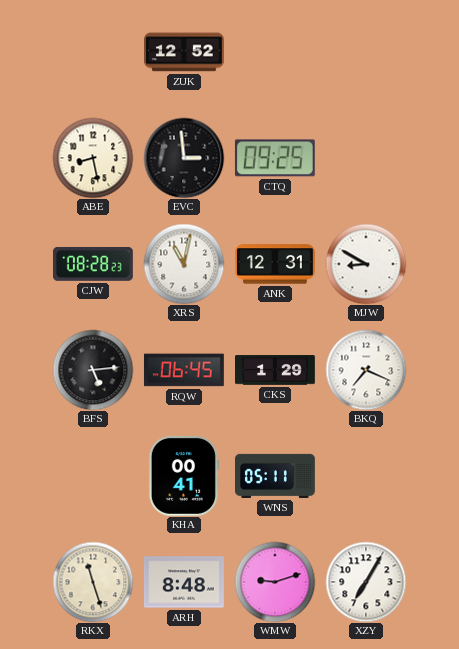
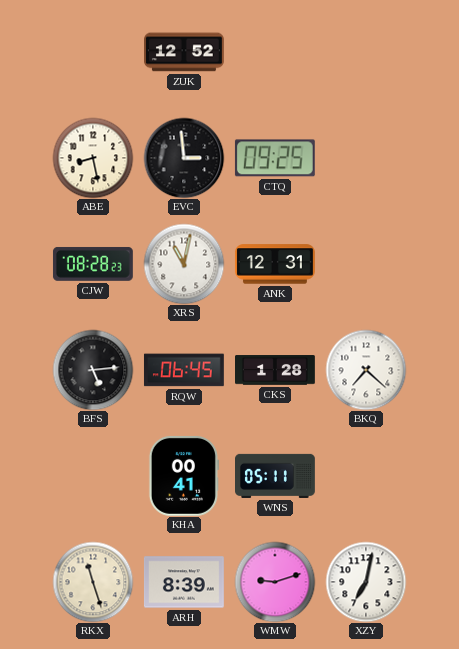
MJW: 8:50 -> none
CKS: 1:29 -> 1:28
BKQ: 7:19 -> 7:22
ARH: 8:48 -> 8:39
XZY: 7:05 -> 7:02
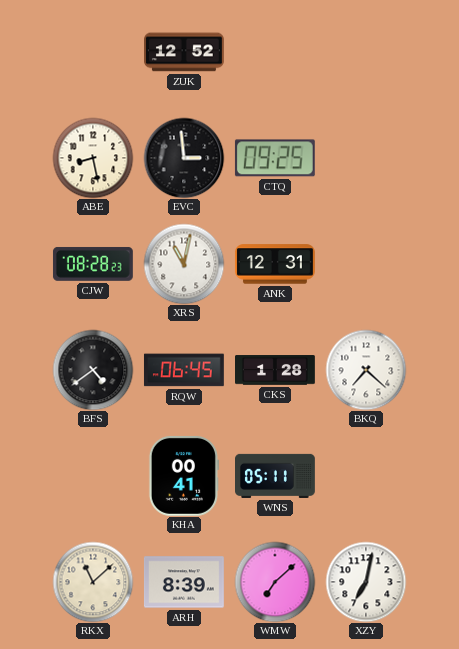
BFS: 5:14 -> 4:39
RKX: 11:27 -> 11:08
WMW: 9:12 -> 7:08
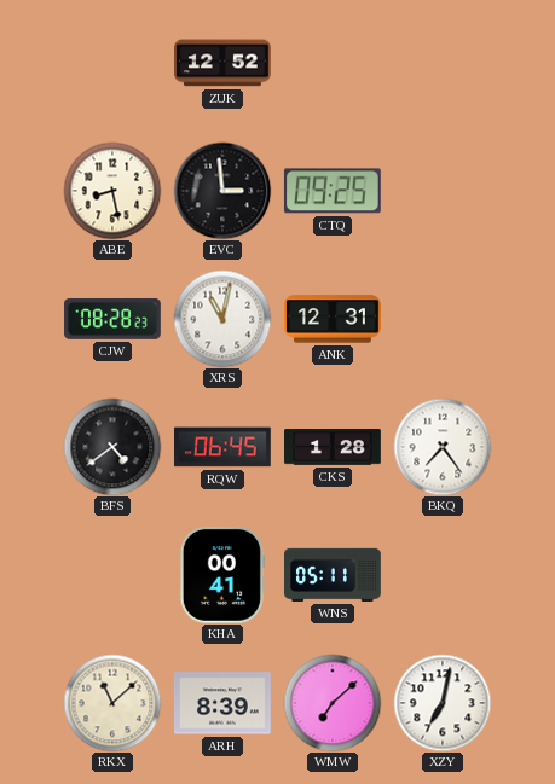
BKQ: 7:22 -> 7:24
